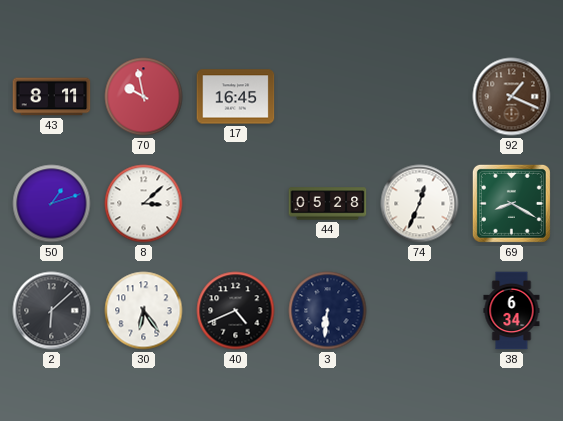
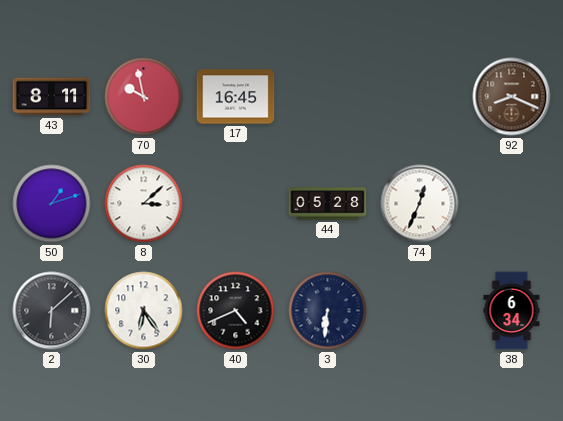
92: 1:19 -> 8:19
69: 8:20 -> none
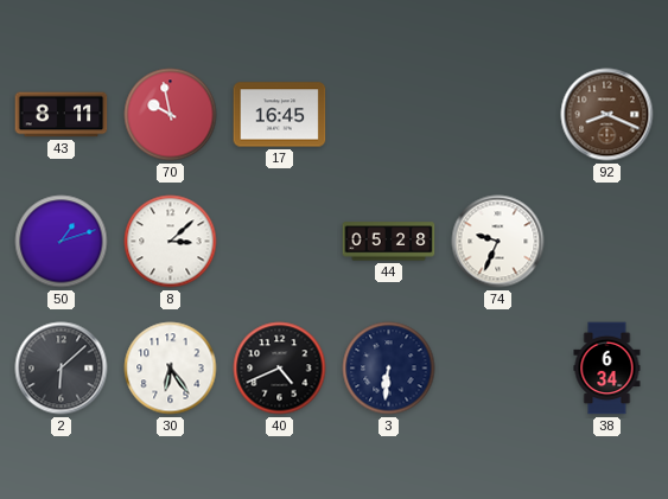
74: 12:34 -> 9:34
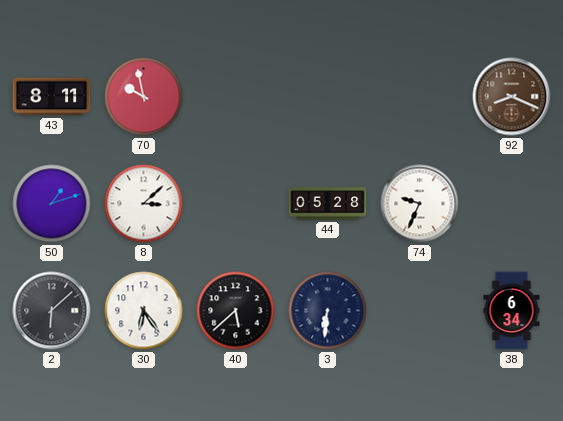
17: 16:45 -> none
40: 4:41 -> 5:38
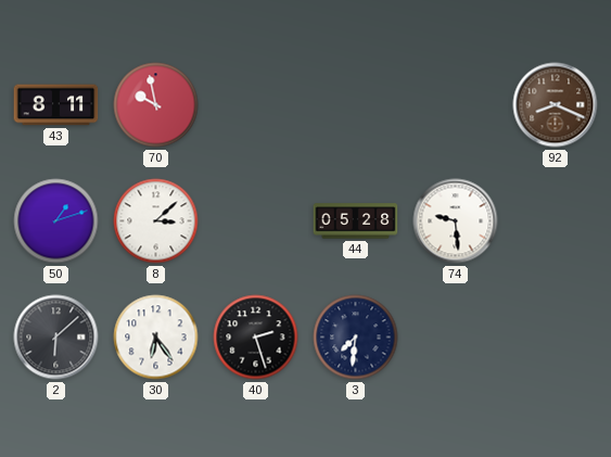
74: 9:34 -> 9:29
40: 5:38 -> 2:27
3: 6:31 -> 7:31
38: 6:34 -> none
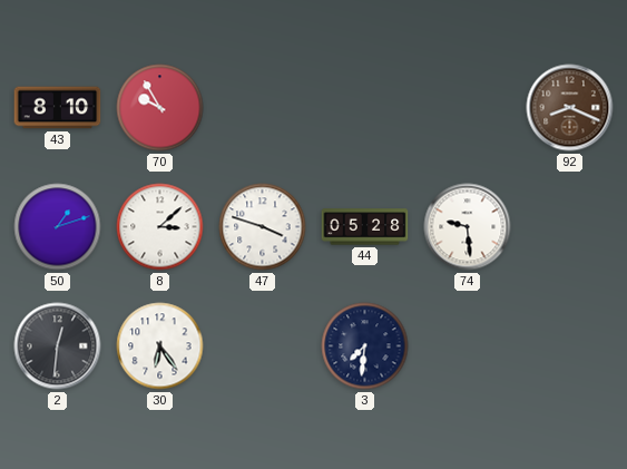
43: 8:11 -> 8:10
70: 9:58 -> 9:55
47: none -> 3:48
2: 6:08 -> 12:31
40: 2:27 -> none
